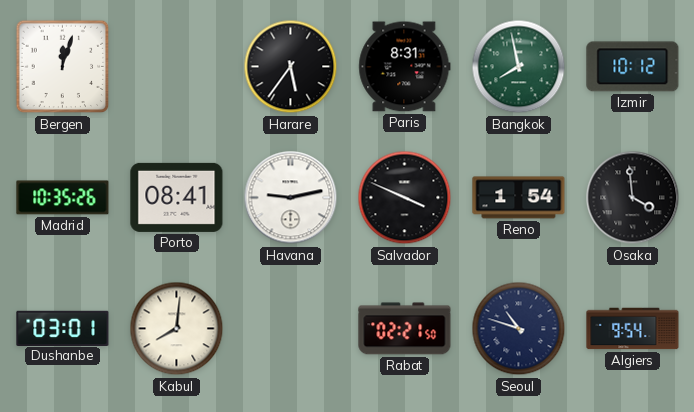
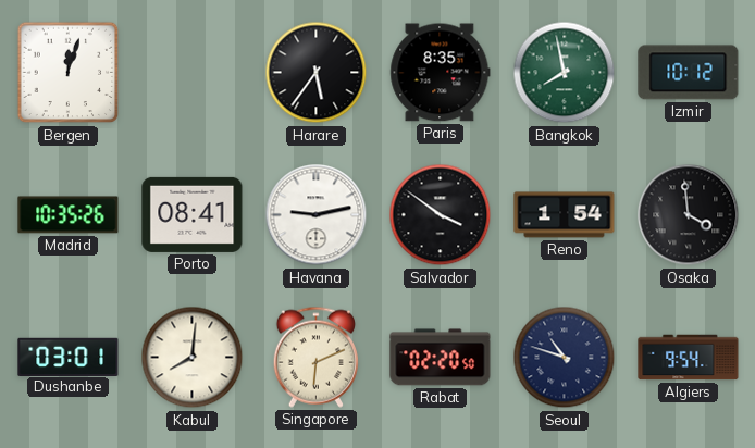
Paris: 8:31 -> 8:35
Salvador: 3:49 -> 3:51
Singapore: none -> 6:11
Rabat: 02:21 -> 02:20
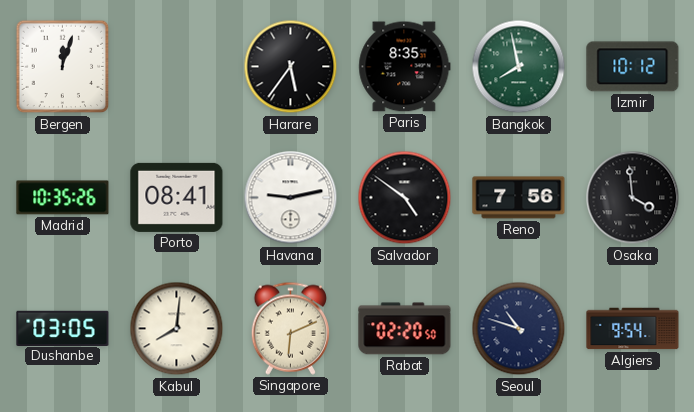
Salvador: 3:51 -> 4:51
Reno: 1:54 -> 7:56
Dushanbe: 03:01 -> 03:05
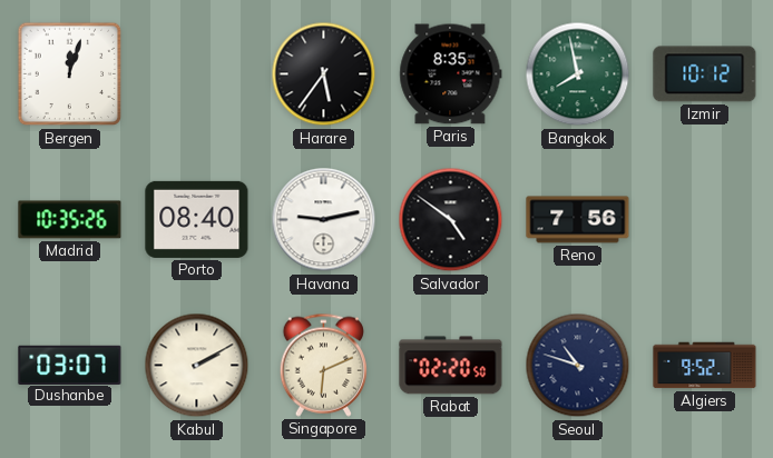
Porto: 08:41 -> 08:40
Osaka: 3:59 -> none
Dushanbe: 03:05 -> 03:07
Kabul: 8:01 -> 2:10
Algiers: 9:54 -> 9:52
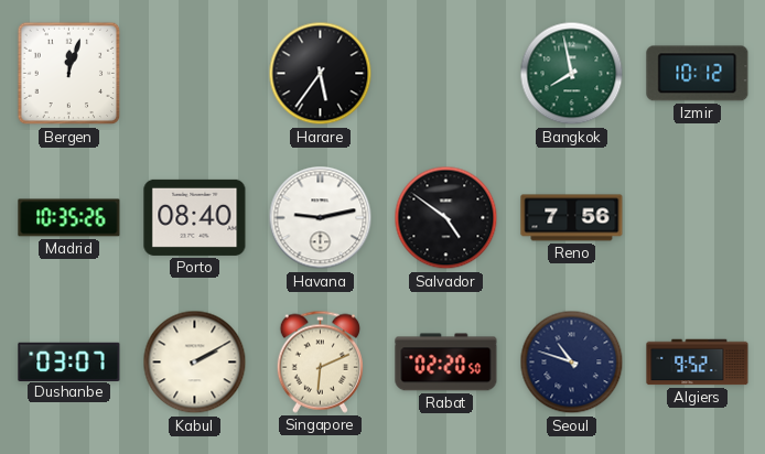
Paris: 8:35 -> none
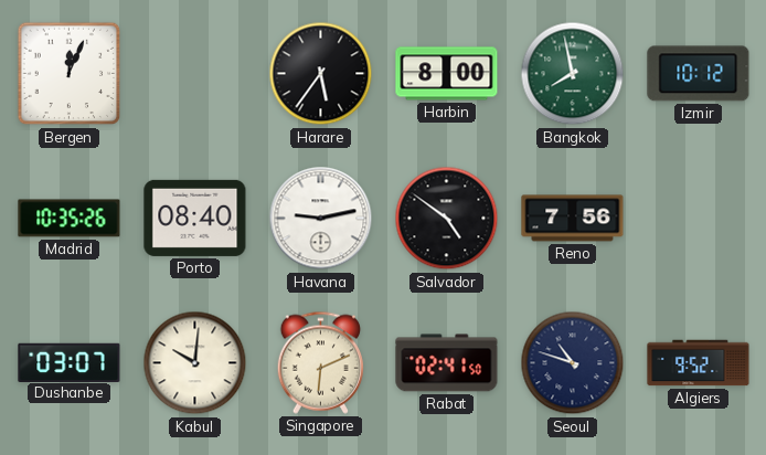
Bergen: 12:03 -> 12:04
Harbin: none -> 8:00
Kabul: 2:10 -> 10:01
Rabat: 02:20 -> 02:41
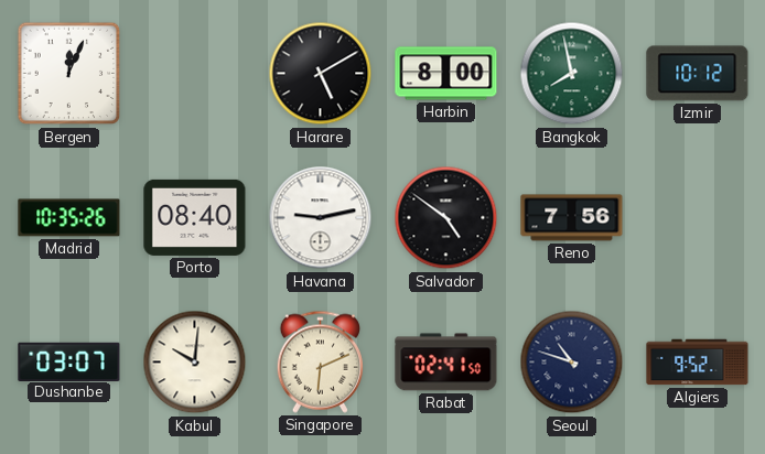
Harare: 5:36 -> 5:10
